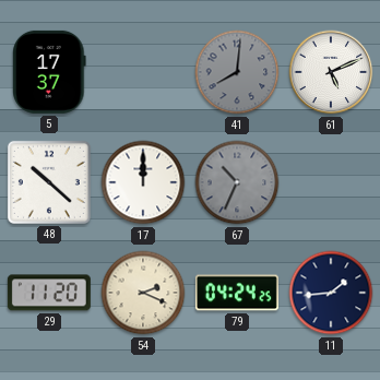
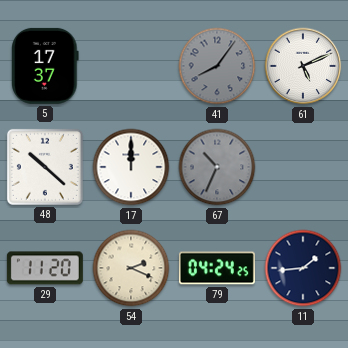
41: 8:01 -> 8:06
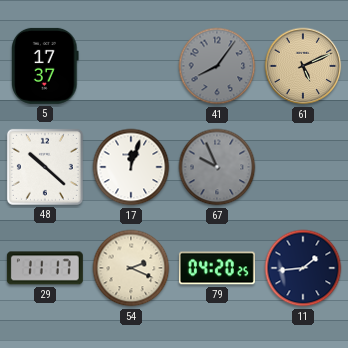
61 dial: white -> champagne
17: 12:00 -> 12:03
67: 10:34 -> 9:56
29: 11:20 -> 11:17
79: 04:24 -> 04:20
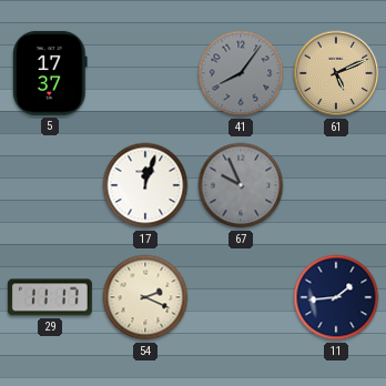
48: 10:22 -> none
79: 04:20 -> none
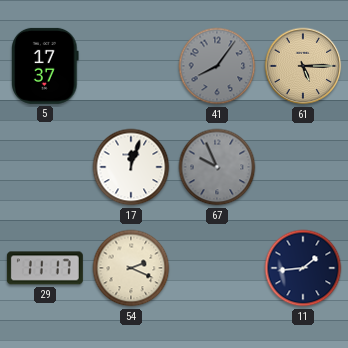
61: 5:11 -> 5:15
